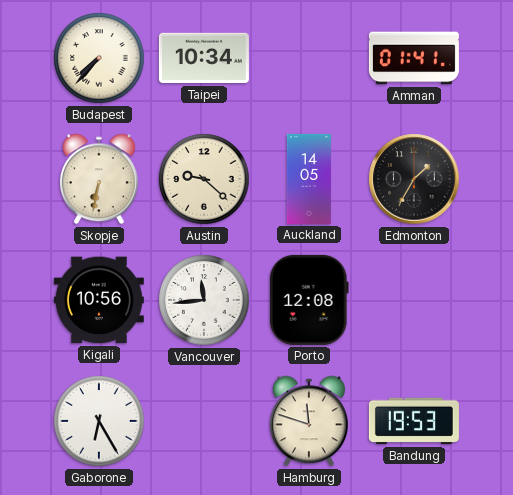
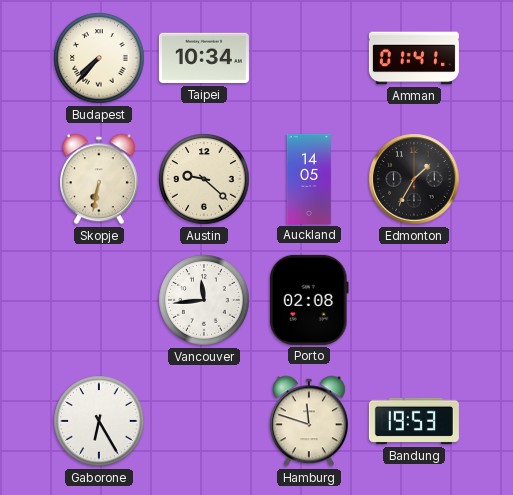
Kigali: 10:56 -> none
Porto: 12:08 -> 02:08
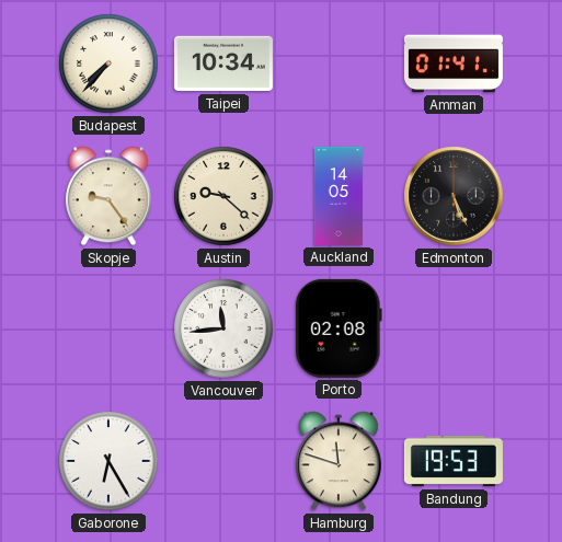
Skopje: 6:32 -> 9:24
Edmonton: 1:35 -> 5:26
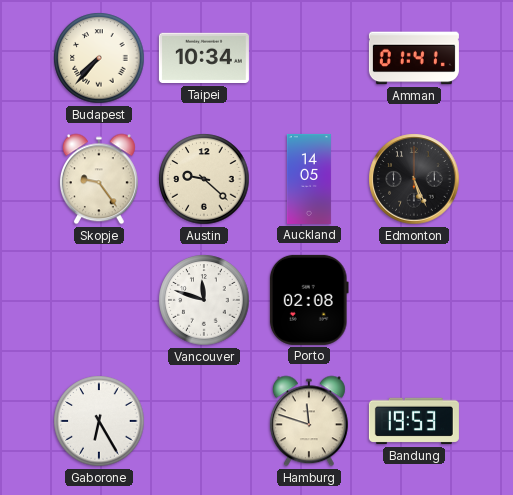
Vancouver: 11:44 -> 11:48
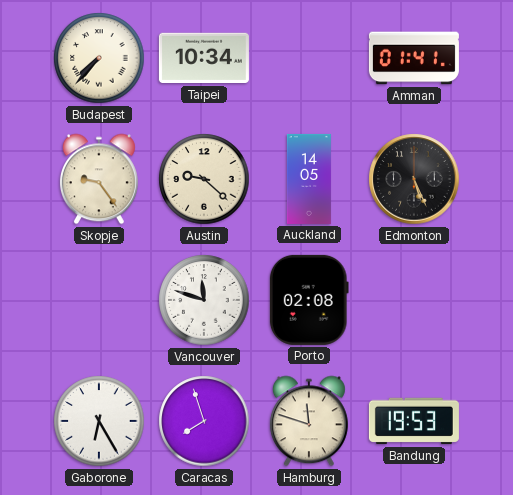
Caracas: none -> 7:57
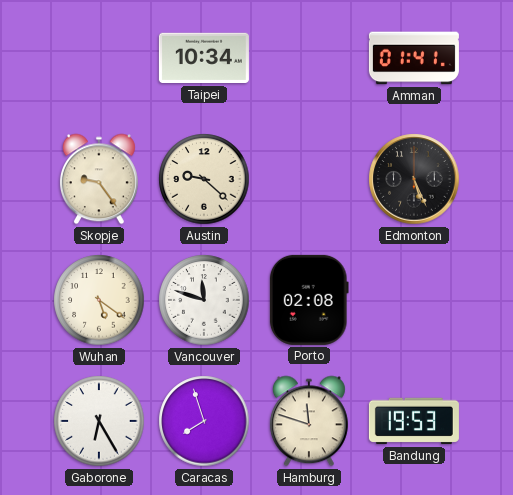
Budapest: 7:37 -> none
Auckland: 14:05 -> none
Wuhan: none -> 5:21
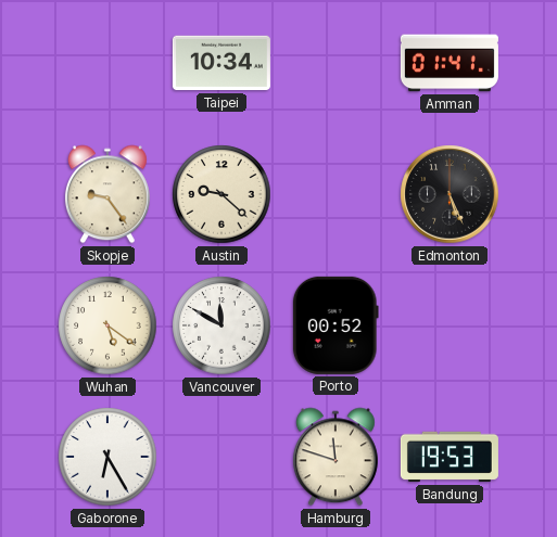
Vancouver: 11:48 -> 11:50
Porto: 02:08 -> 00:52
Caracas: 7:57 -> none
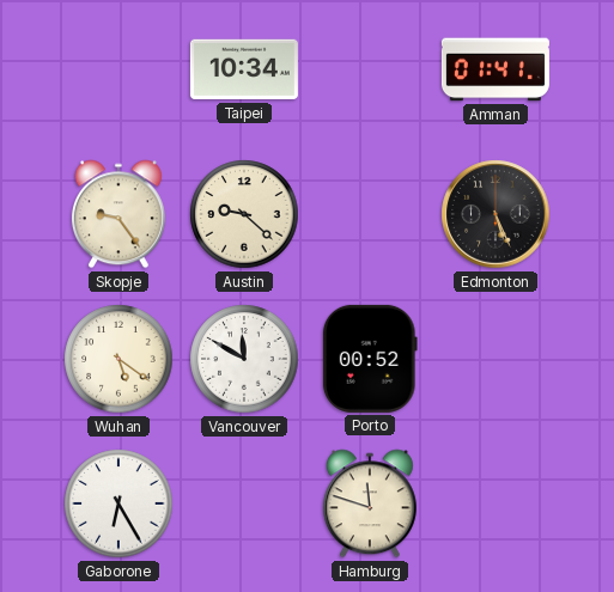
Bandung: 19:53 -> none
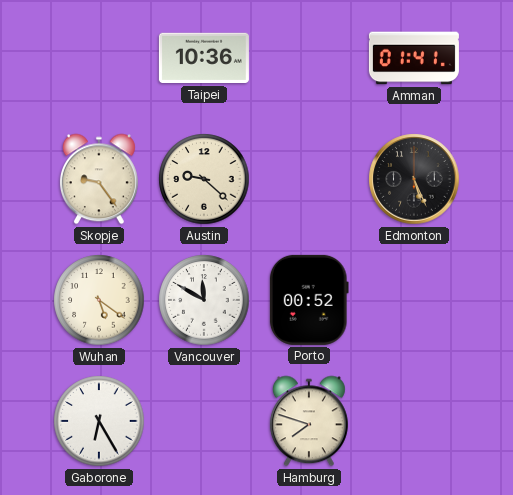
Taipei: 10:34 -> 10:36
Hamburg: 11:48 -> 7:48
